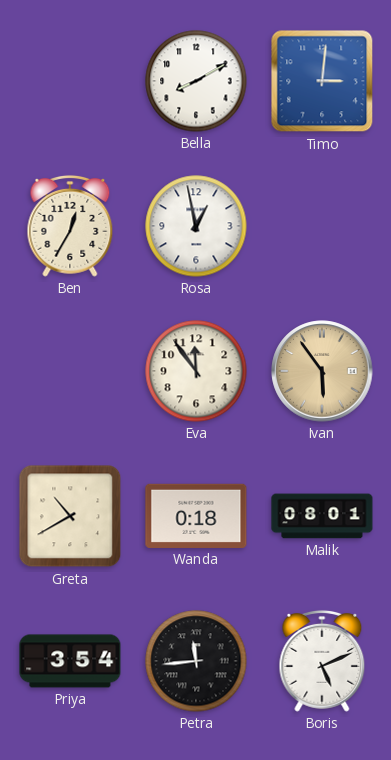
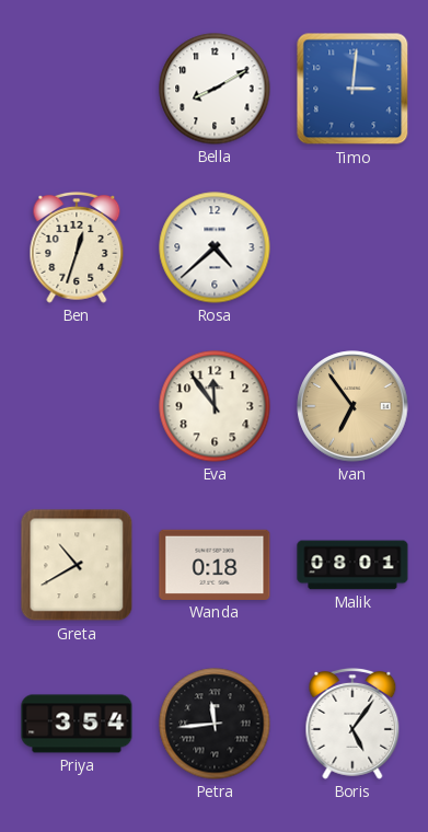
Ben: 12:35 -> 12:33
Rosa: 12:58 -> 4:38
Ivan: 5:54 -> 6:54
Boris: 5:11 -> 5:06
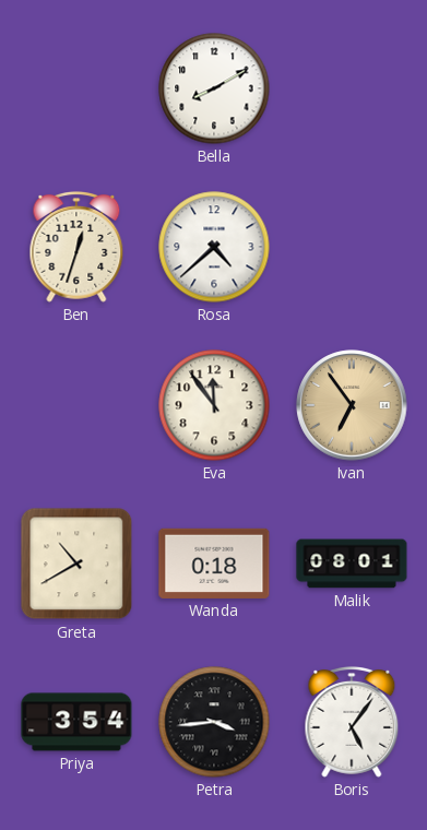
Timo: 3:01 -> none
Petra: 11:44 -> 3:44
